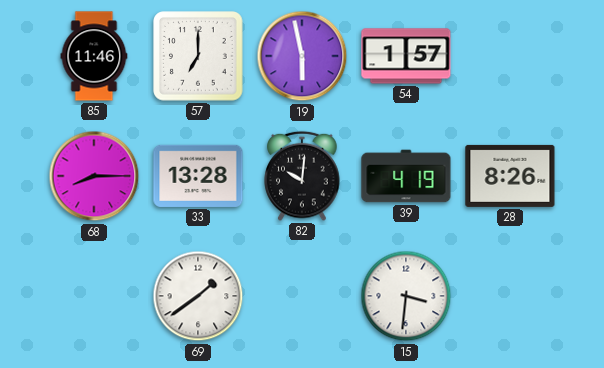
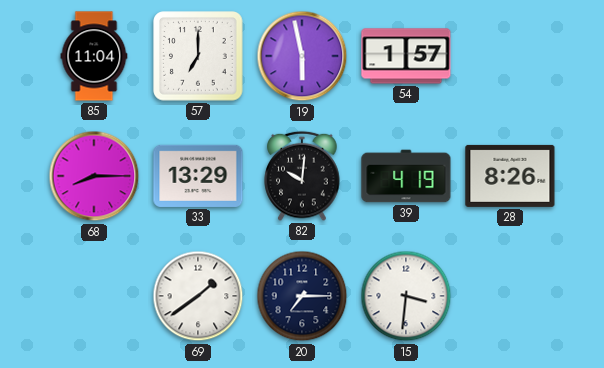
85: 11:46 -> 11:04
33: 13:28 -> 13:29
20: none -> 7:15
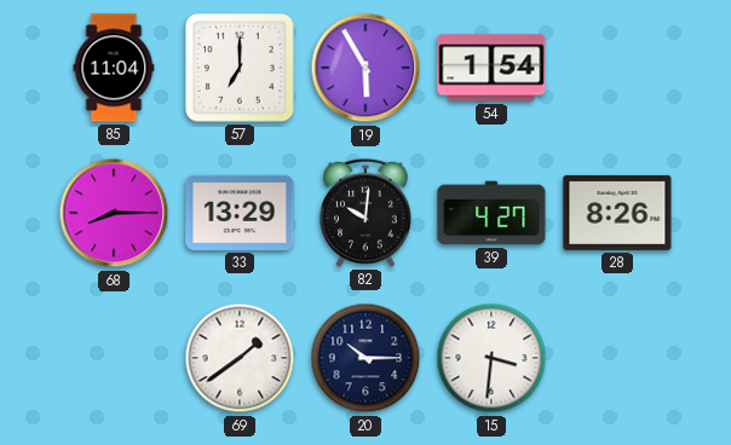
19: 5:58 -> 5:55
54: 1:57 -> 1:54
39: 4:19 -> 4:27
20: 7:15 -> 10:15
